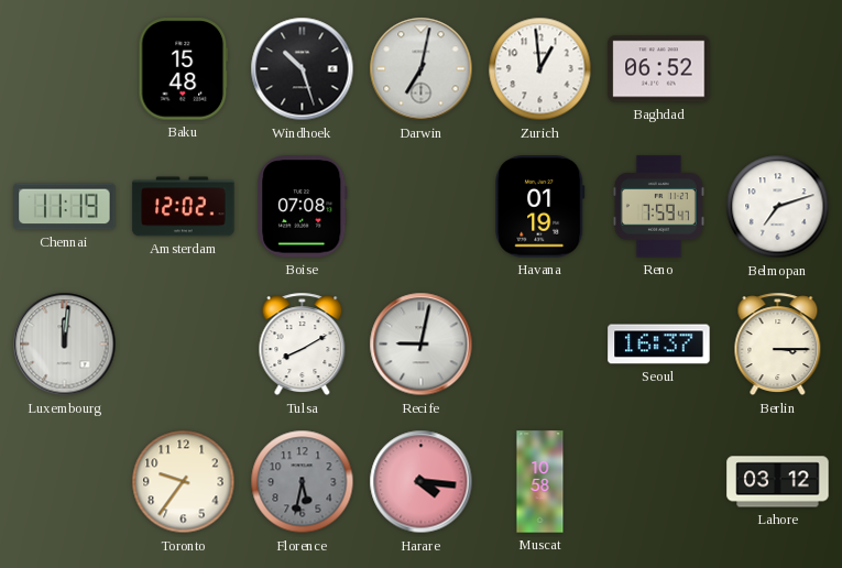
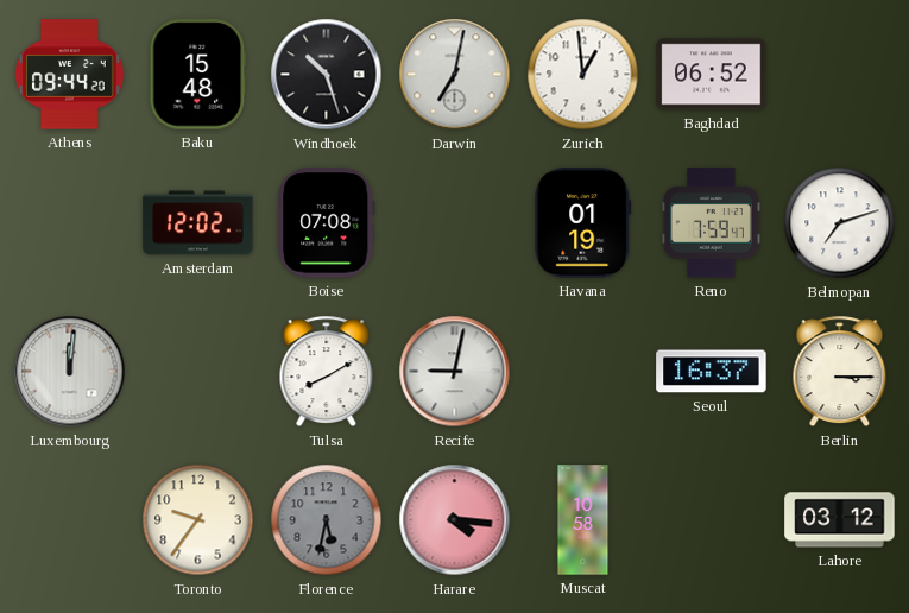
Athens: none -> 09:44
Chennai: 11:19 -> none
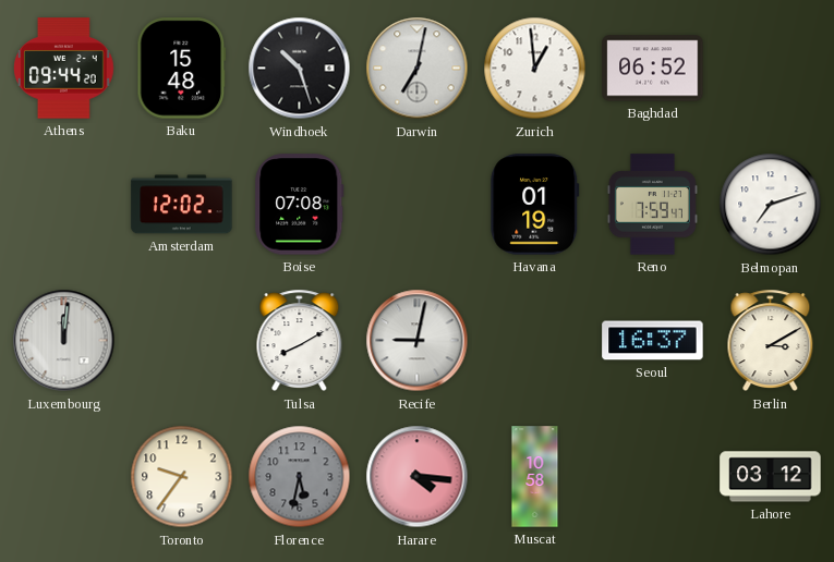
Berlin: 3:15 -> 3:10
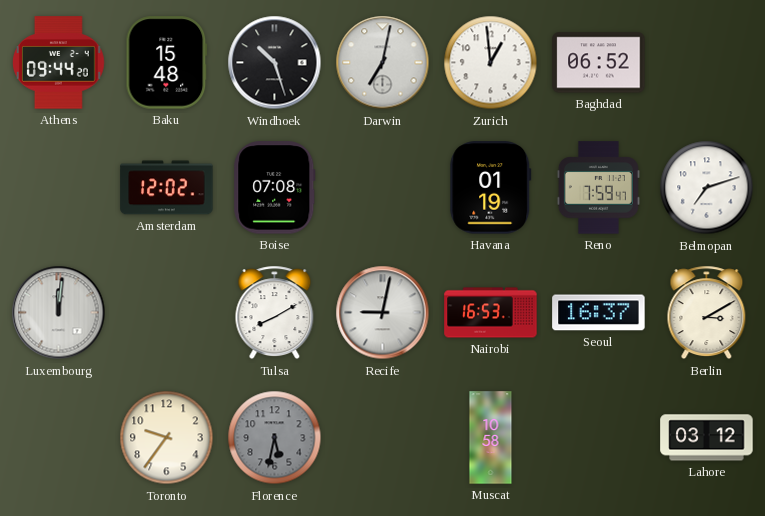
Nairobi: none -> 16:53
Harare: 4:16 -> none
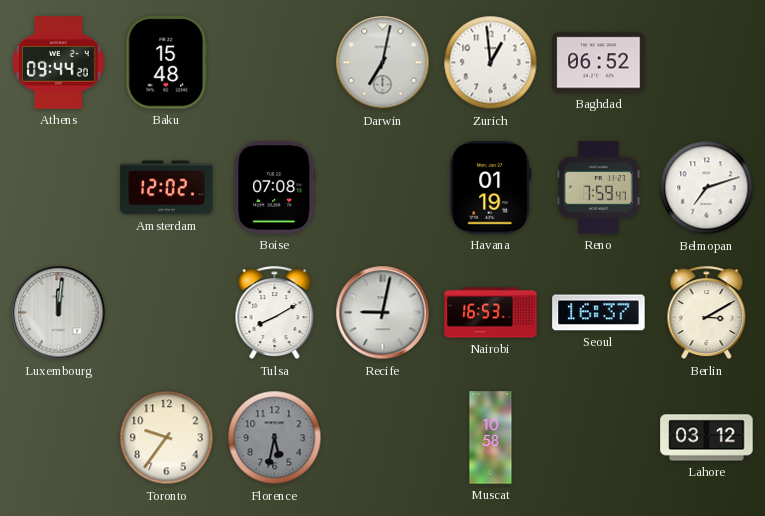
Windhoek: 10:27 -> none
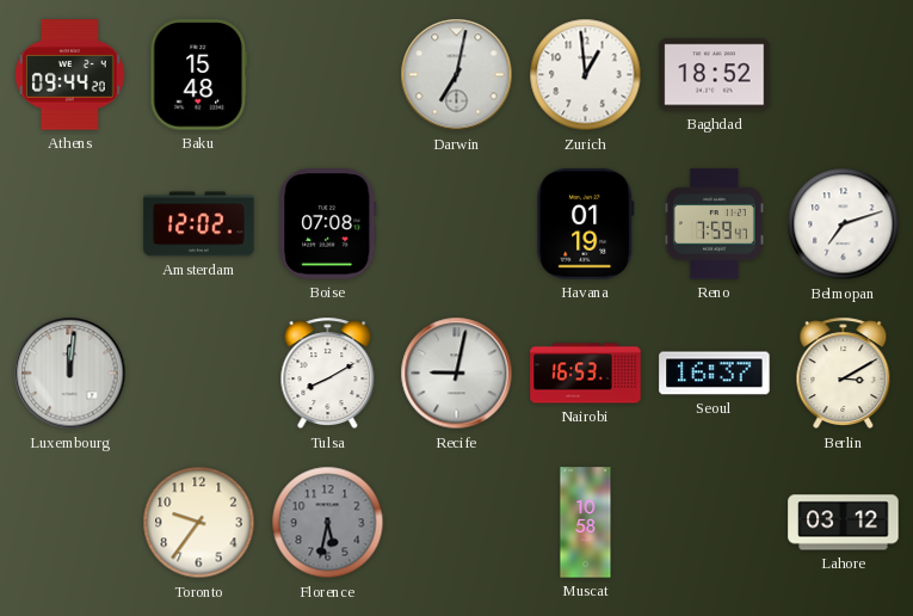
Baghdad: 06:52 -> 18:52
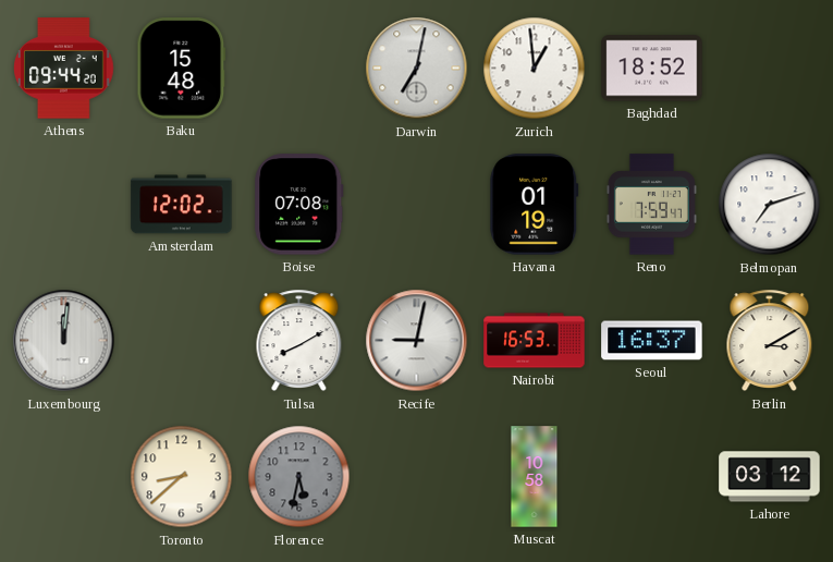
Toronto: 9:36 -> 8:38
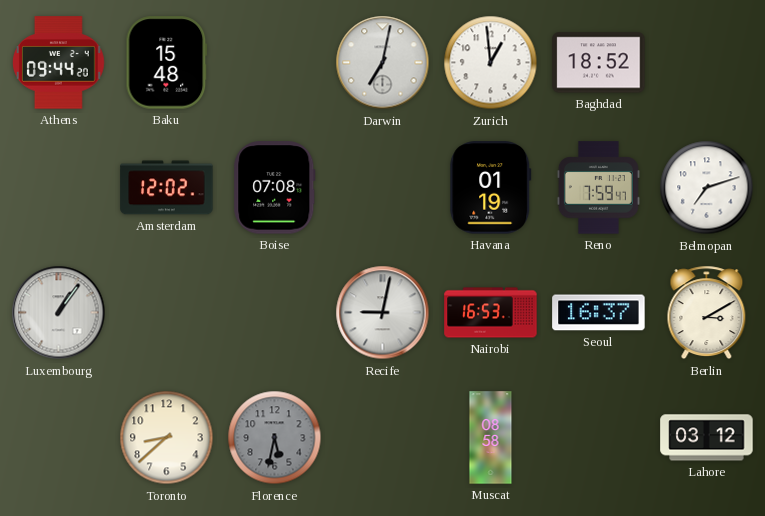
Luxembourg: 12:01 -> 1:06
Tulsa: 8:10 -> none
Muscat: 10:58 -> 08:58
